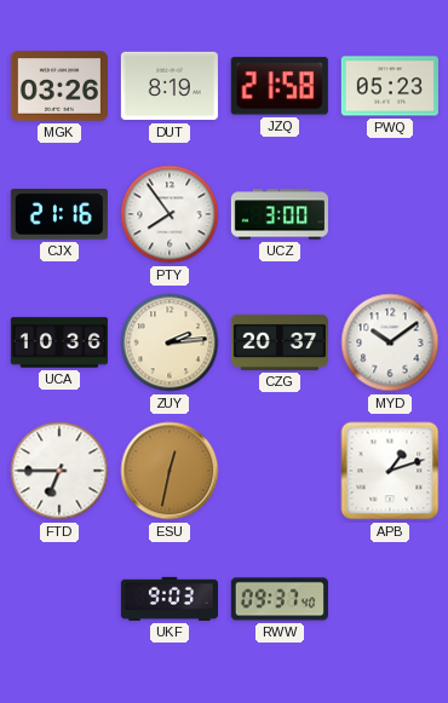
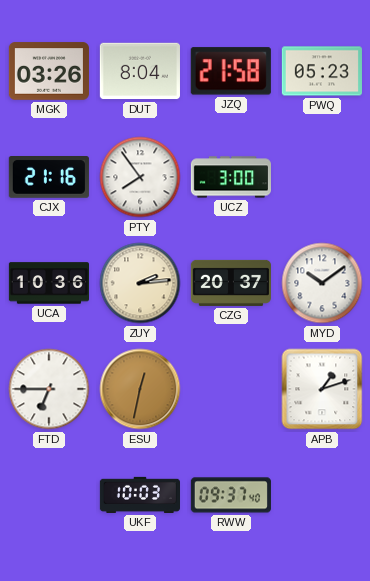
DUT: 8:19 -> 8:04
UKF: 9:03 -> 10:03
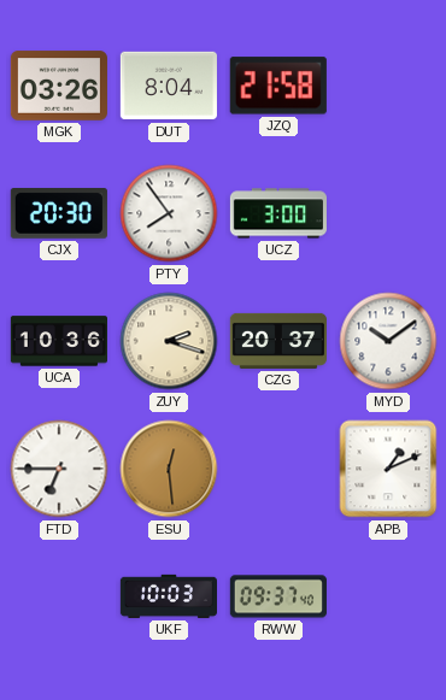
PWQ: 05:23 -> none
CJX: 21:16 -> 20:30
ZUY: 2:14 -> 2:18
ESU: 12:32 -> 12:29
APB: 1:12 -> 1:11
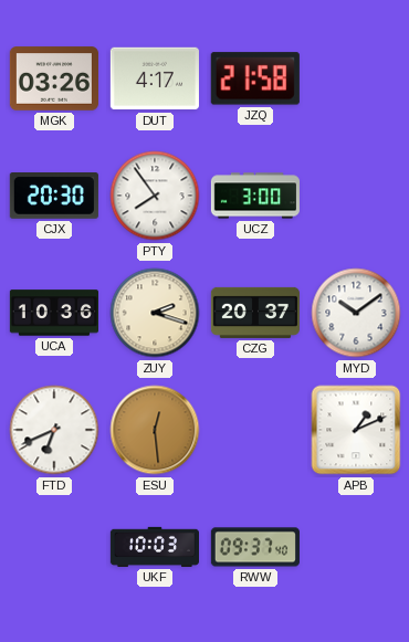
DUT: 8:04 -> 4:17
FTD: 6:45 -> 6:41
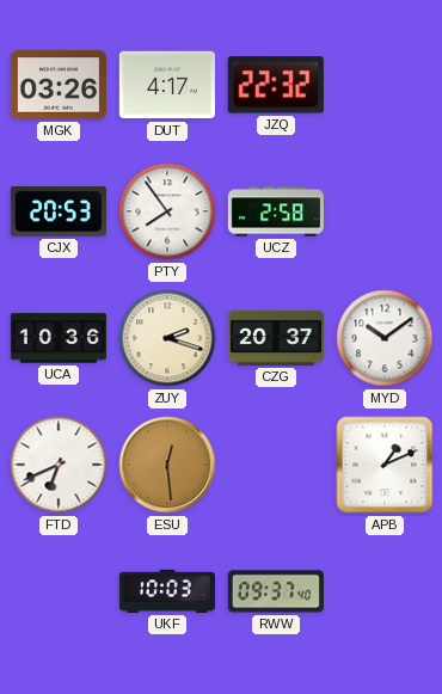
JZQ: 21:58 -> 22:32
CJX: 20:30 -> 20:53
UCZ: 3:00 -> 2:58
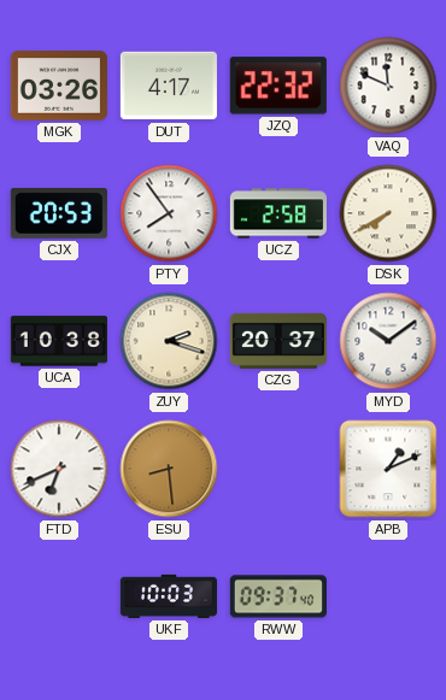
VAQ: none -> 11:49
DSK: none -> 7:40
UCA: 10:36 -> 10:38
ESU: 12:29 -> 8:29
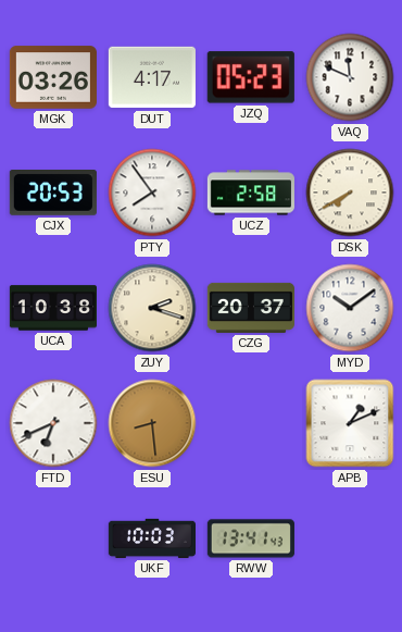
JZQ: 22:32 -> 05:23
RWW: 09:37 -> 13:41
